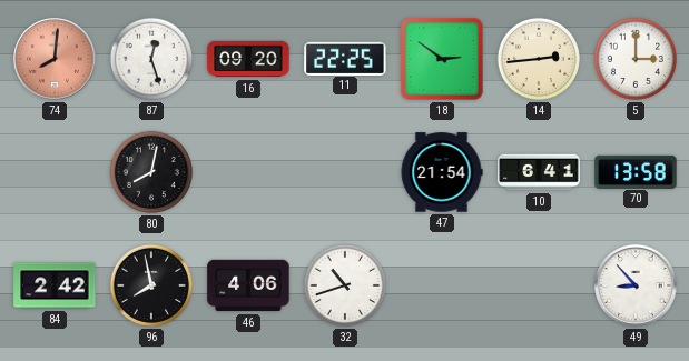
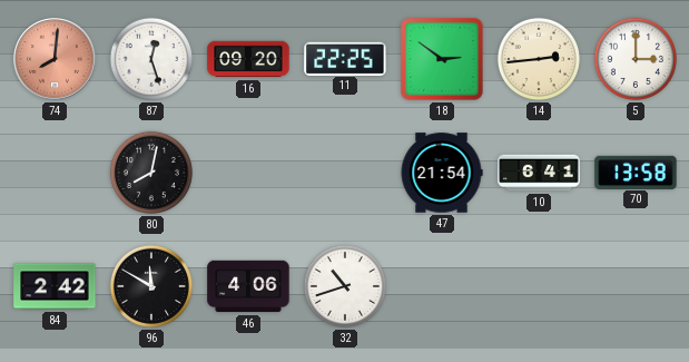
96: 7:58 -> 11:50
49: 8:53 -> none
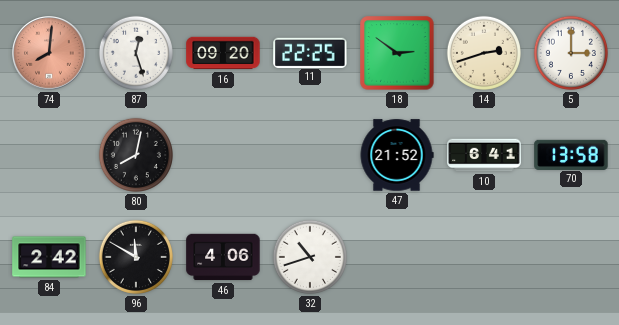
14: 2:44 -> 2:42
47: 21:54 -> 21:52
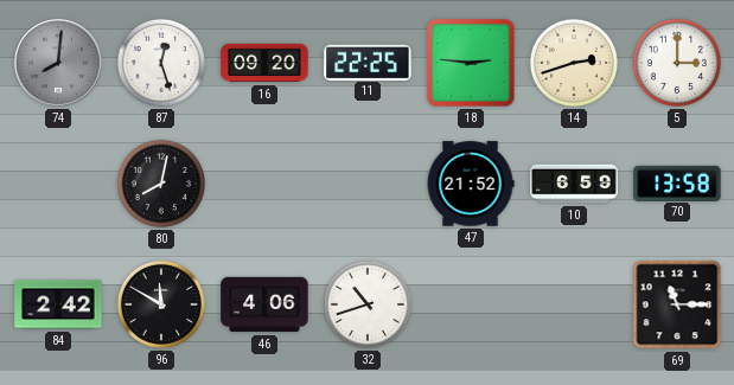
74 dial: salmon -> grey
18: 2:51 -> 2:46
10: 6:41 -> 6:59
69: none -> 11:15
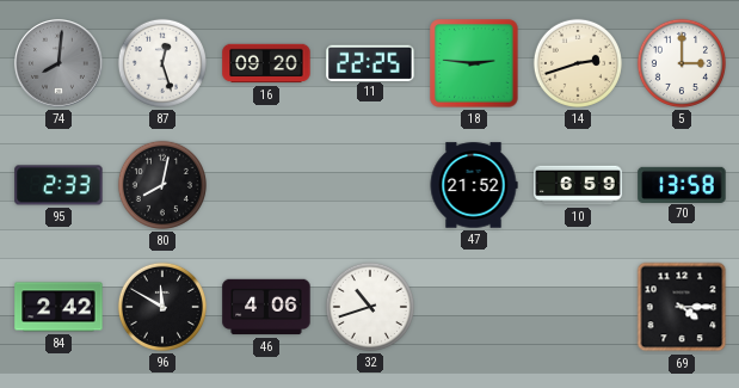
95: none -> 2:33
69: 11:15 -> 4:15
